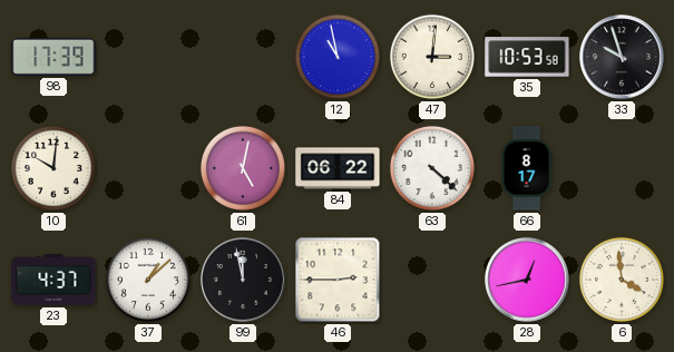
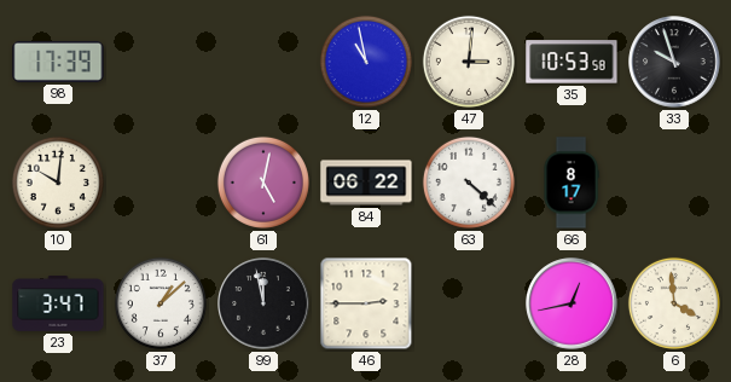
23: 4:37 -> 3:47
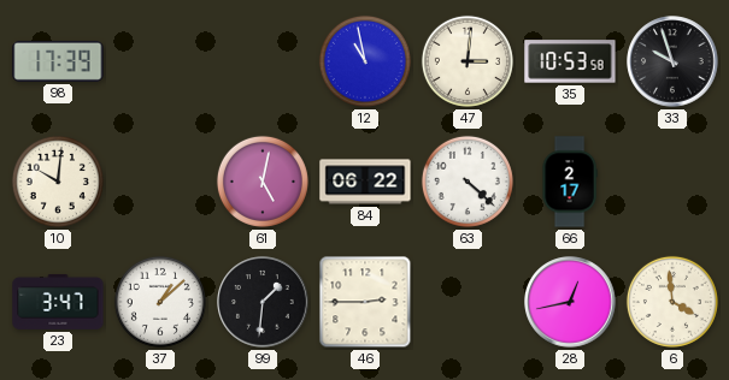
66: 8:17 -> 2:17
99: 11:58 -> 1:31
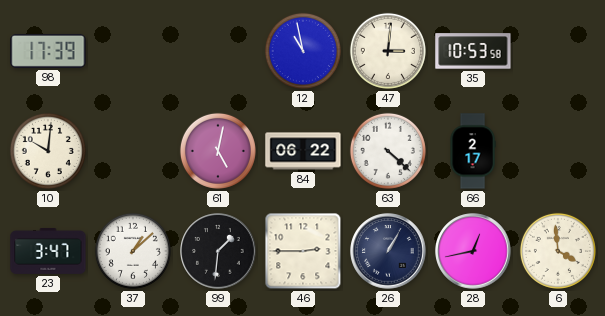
33: 9:57 -> none
26: none -> 1:05
